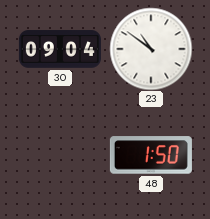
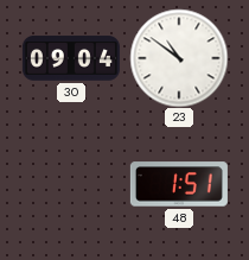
48: 1:50 -> 1:51
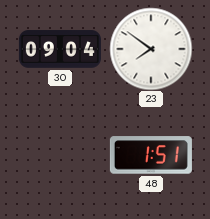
23: 10:51 -> 7:51
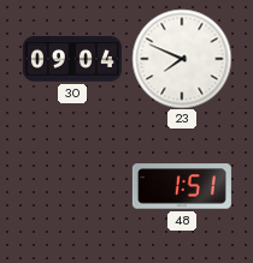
23: 7:51 -> 7:49
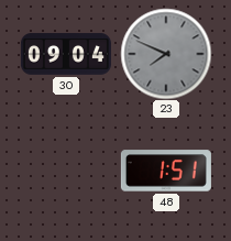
23 dial: white -> grey
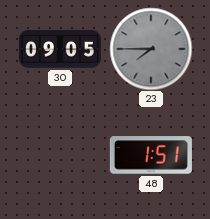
30: 09:04 -> 09:05
23: 7:49 -> 7:45
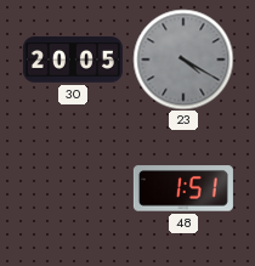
30: 09:05 -> 20:05
23: 7:45 -> 4:20
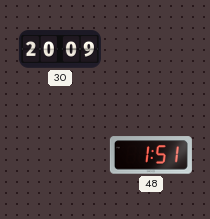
30: 20:05 -> 20:09
23: 4:20 -> none
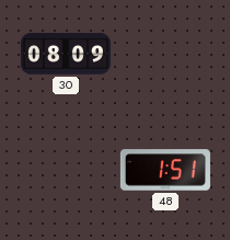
30: 20:09 -> 08:09
